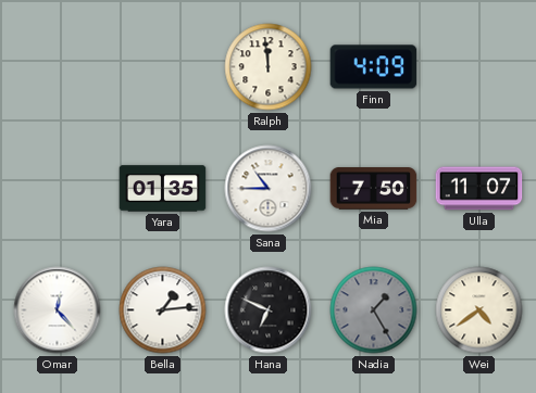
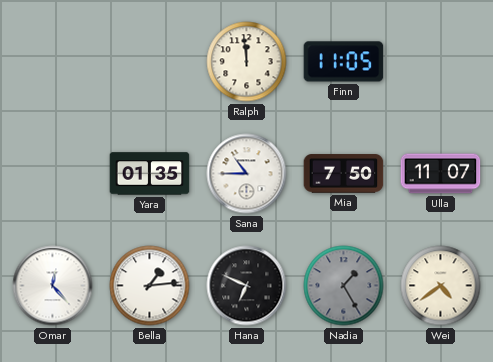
Finn: 4:09 -> 11:05
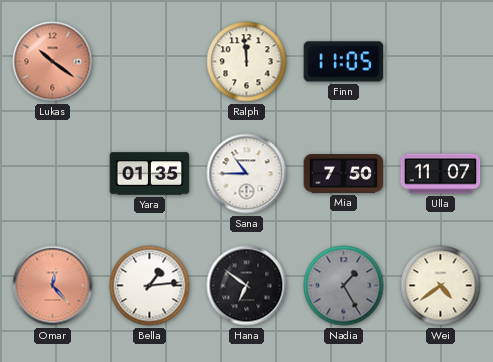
Lukas: none -> 10:21
Omar dial: white -> salmon
Hana: 6:49 -> 6:51
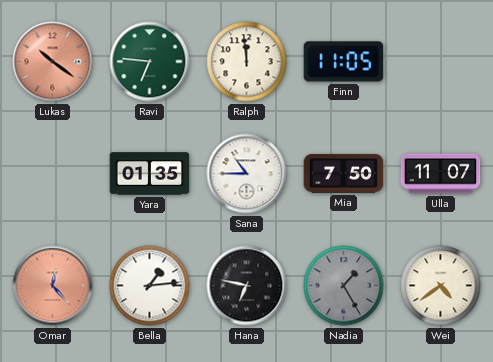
Ravi: none -> 6:46
Hana: 6:51 -> 6:47
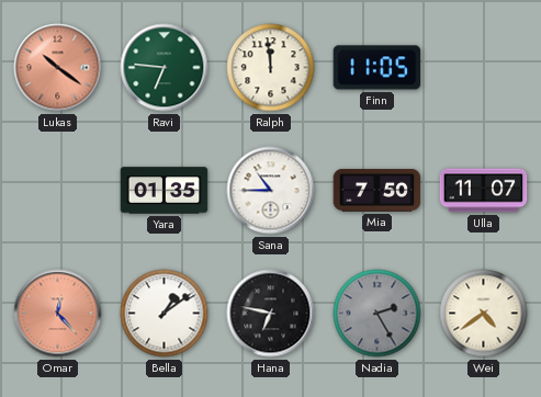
Bella: 1:14 -> 1:09
Nadia: 1:25 -> 2:25
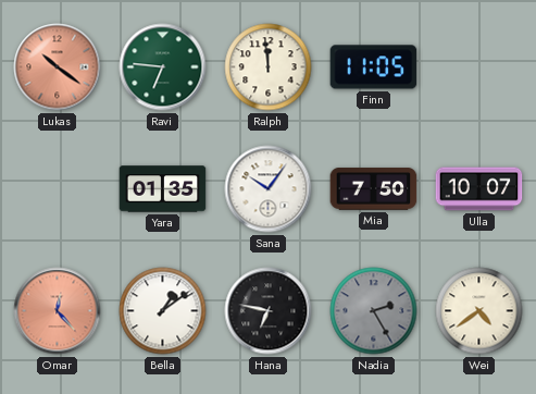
Sana: 10:45 -> 10:06
Ulla: 11:07 -> 10:07
